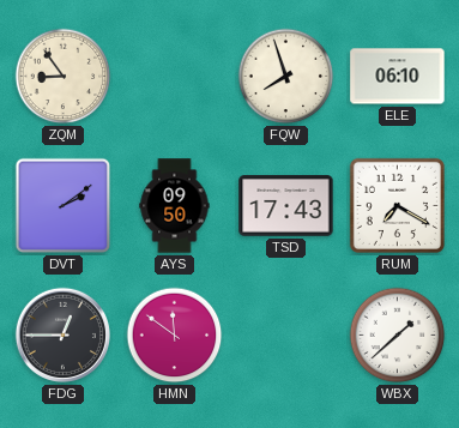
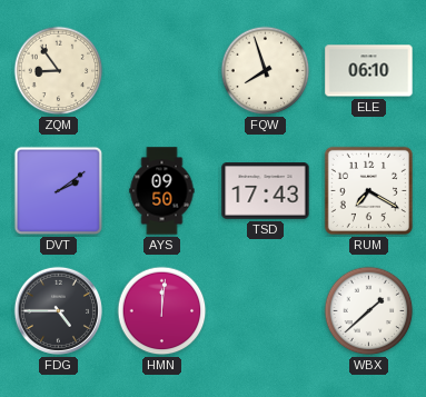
FDG: 12:45 -> 4:45
HMN: 11:51 -> 12:01
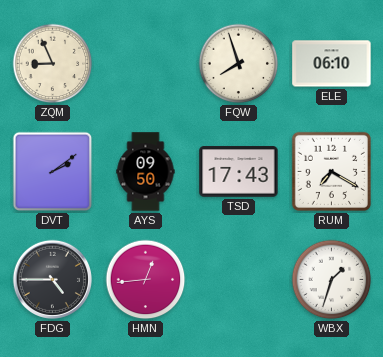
ZQM: 8:54 -> 8:56
HMN: 12:01 -> 12:44
WBX: 1:38 -> 1:33
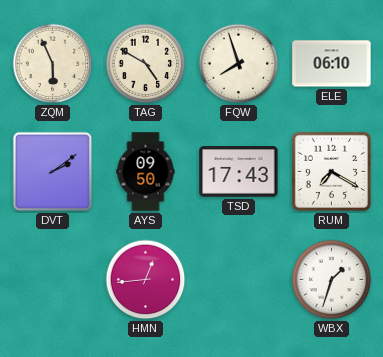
ZQM: 8:56 -> 5:56
TAG: none -> 4:50
FDG: 4:45 -> none
